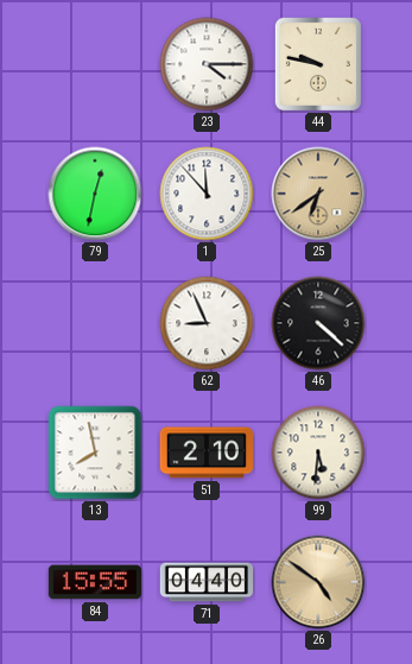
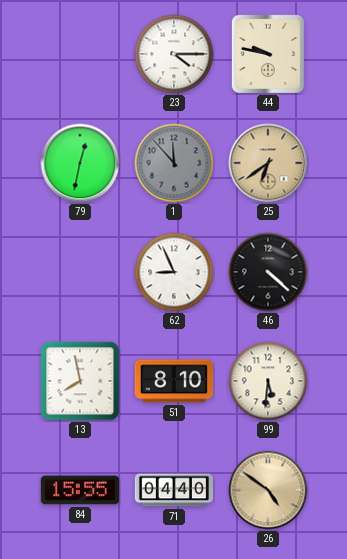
1 dial: white -> grey
51: 2:10 -> 8:10
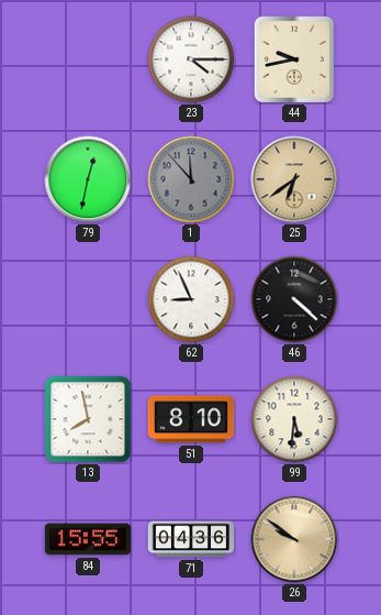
44: 9:47 -> 9:43
71: 04:40 -> 04:36
26: 4:51 -> 9:51
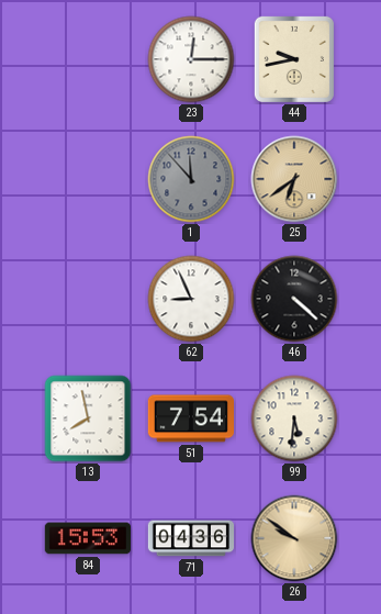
23: 4:15 -> 12:15
79: 12:32 -> none
51: 8:10 -> 7:54
84: 15:55 -> 15:53
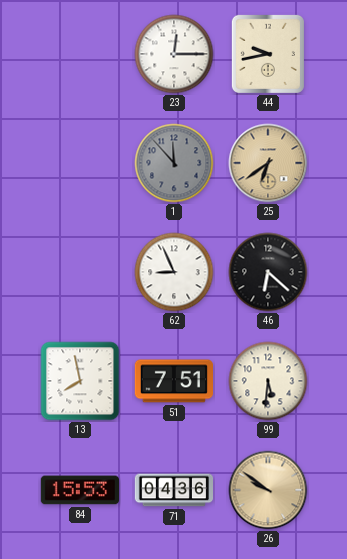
46: 4:22 -> 6:22
51: 7:54 -> 7:51
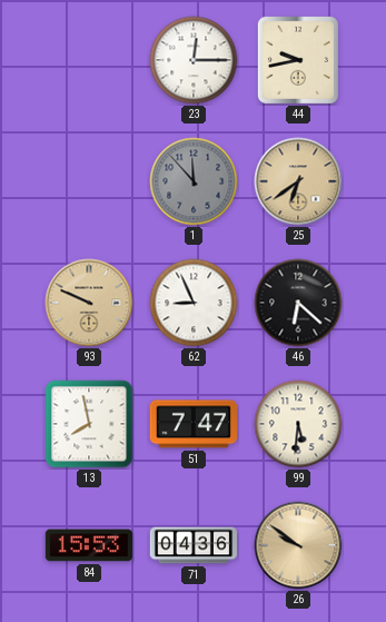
93: none -> 9:49
51: 7:51 -> 7:47
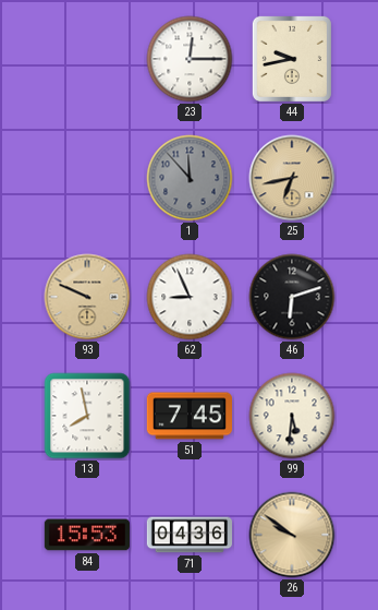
25: 6:39 -> 6:43
46: 6:22 -> 6:12
51: 7:47 -> 7:45
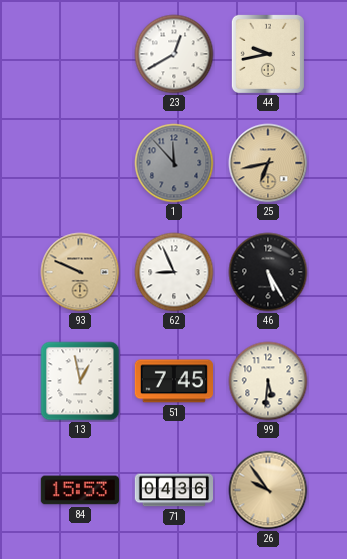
23: 12:15 -> 12:40
46: 6:12 -> 5:25
13: 7:58 -> 12:58
26: 9:51 -> 9:54
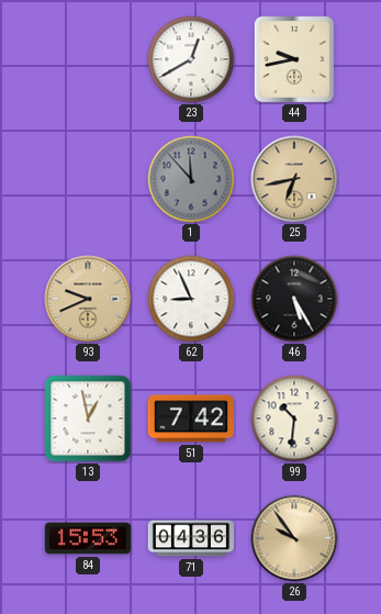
93: 9:49 -> 9:41
51: 7:45 -> 7:42
99: 5:31 -> 10:31
